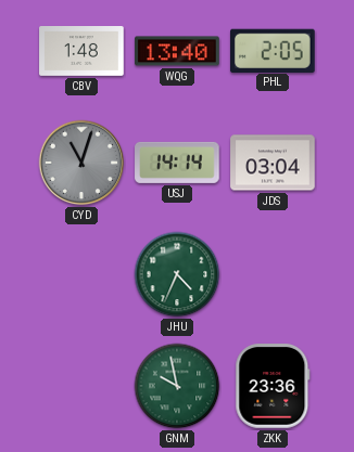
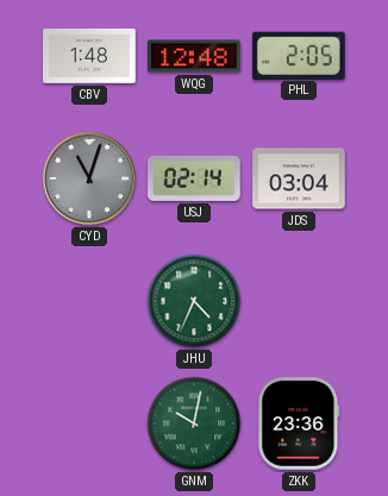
WQG: 13:40 -> 12:48
USJ: 14:14 -> 02:14
GNM: 9:58 -> 10:02
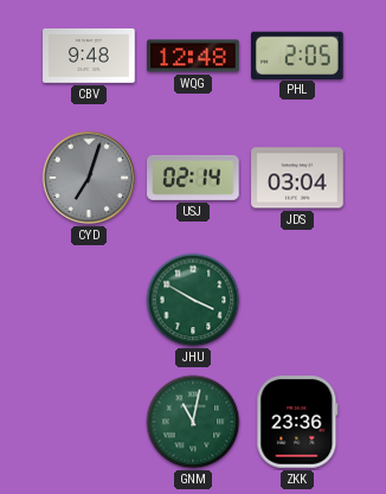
CBV: 1:48 -> 9:48
CYD: 11:03 -> 7:03
JHU: 4:34 -> 3:50
GNM: 10:02 -> 11:02
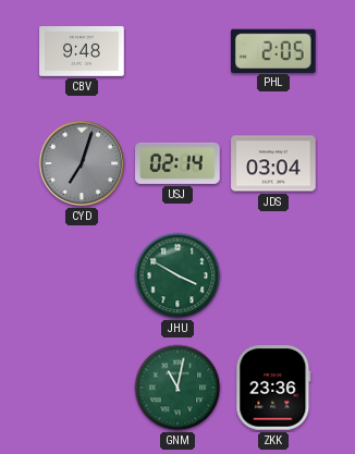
WQG: 12:48 -> none
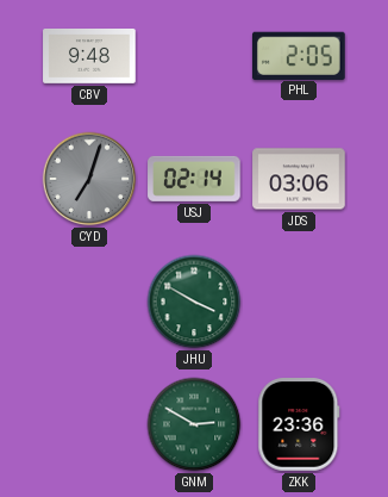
JDS: 03:04 -> 03:06
GNM: 11:02 -> 2:50
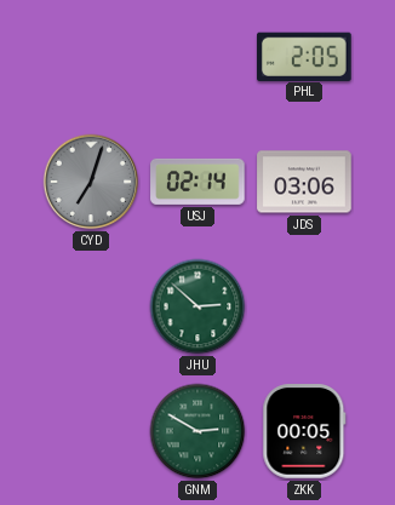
CBV: 9:48 -> none
JHU: 3:50 -> 2:52
ZKK: 23:36 -> 00:05
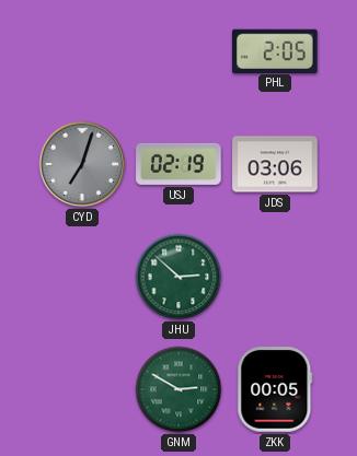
USJ: 02:14 -> 02:19
